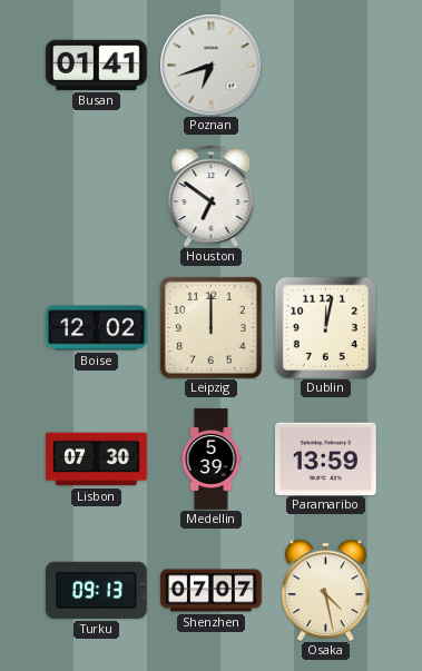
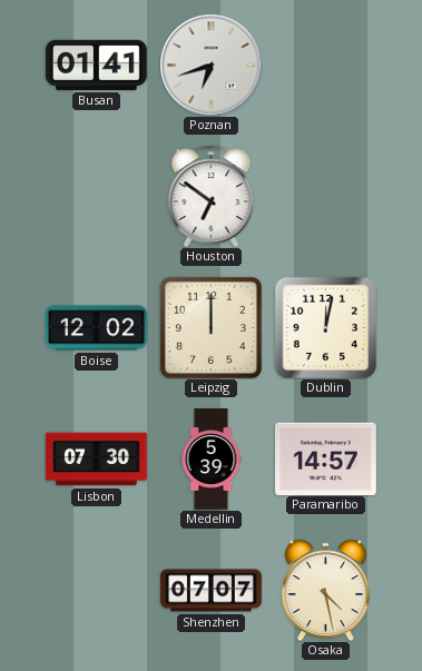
Paramaribo: 13:59 -> 14:57
Turku: 09:13 -> none
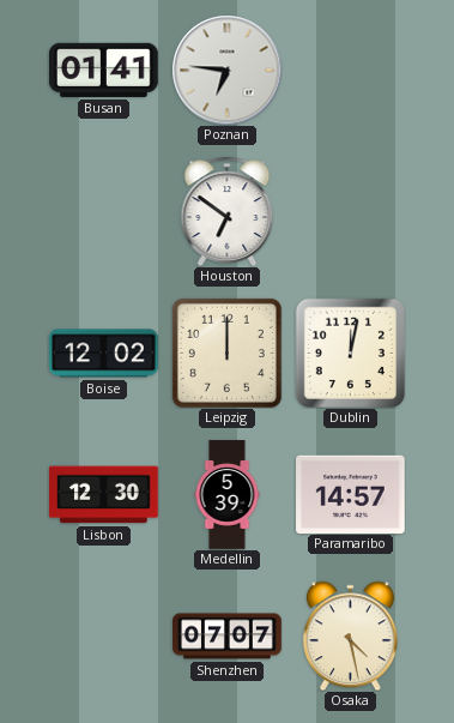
Poznan: 6:42 -> 6:46
Lisbon: 07:30 -> 12:30
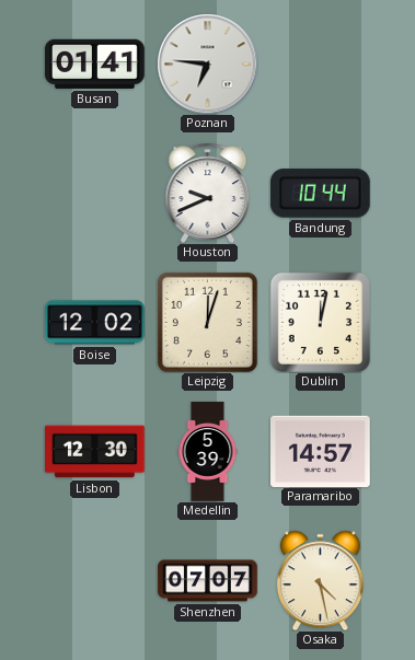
Houston: 6:51 -> 9:41
Bandung: none -> 10:44
Leipzig: 12:00 -> 12:03
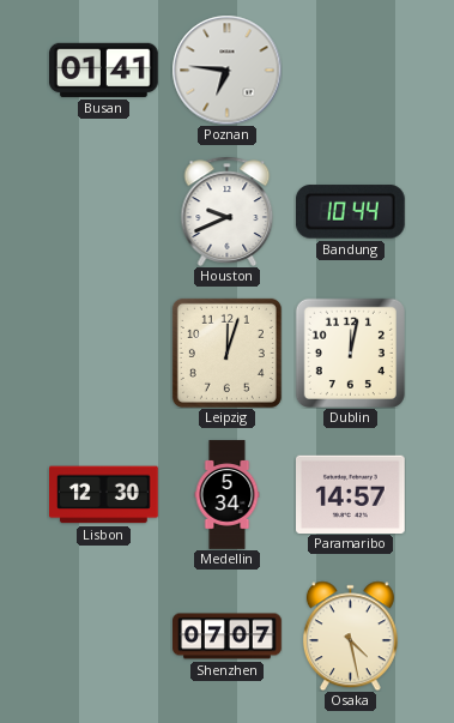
Boise: 12:02 -> none
Medellin: 5:39 -> 5:34
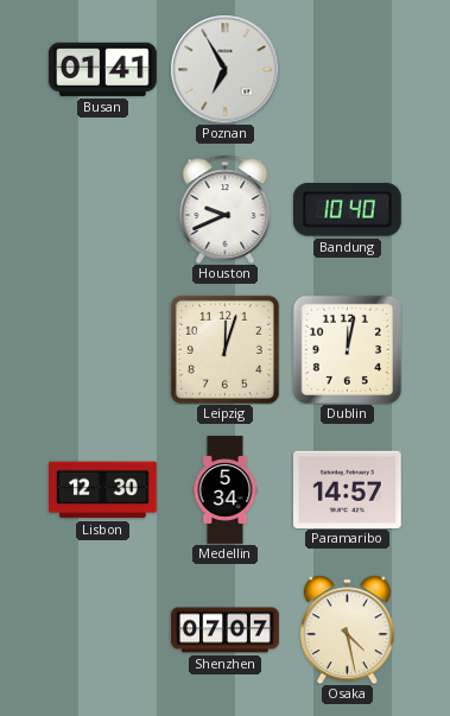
Poznan: 6:46 -> 6:55
Bandung: 10:44 -> 10:40
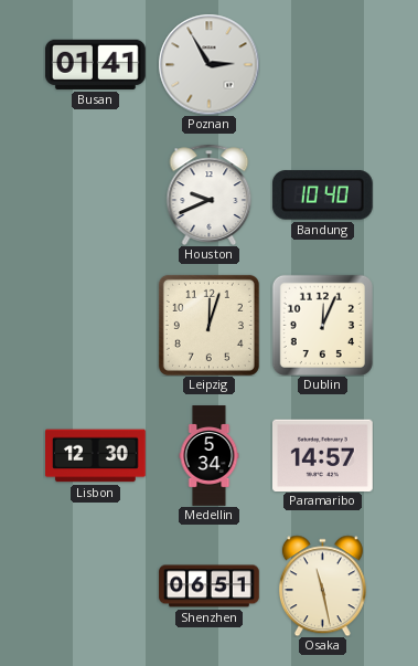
Poznan: 6:55 -> 2:55
Dublin: 12:02 -> 12:04
Shenzhen: 07:07 -> 06:51
Osaka: 4:28 -> 11:28
